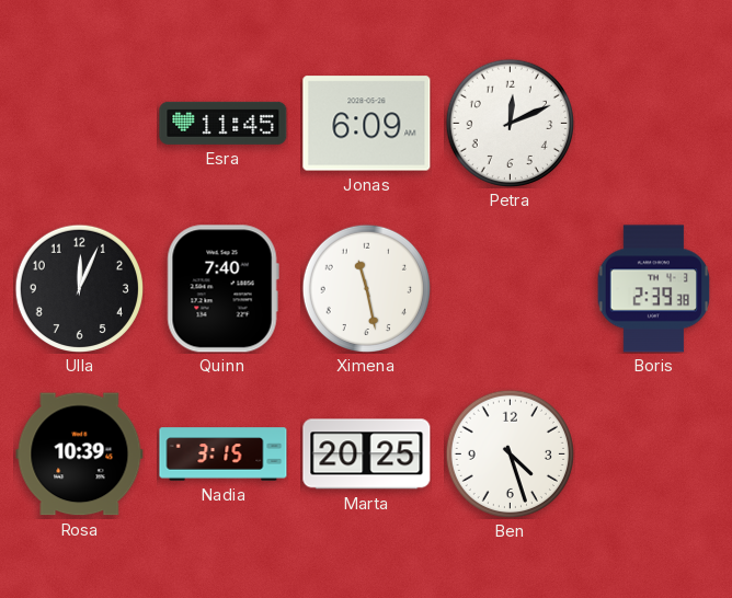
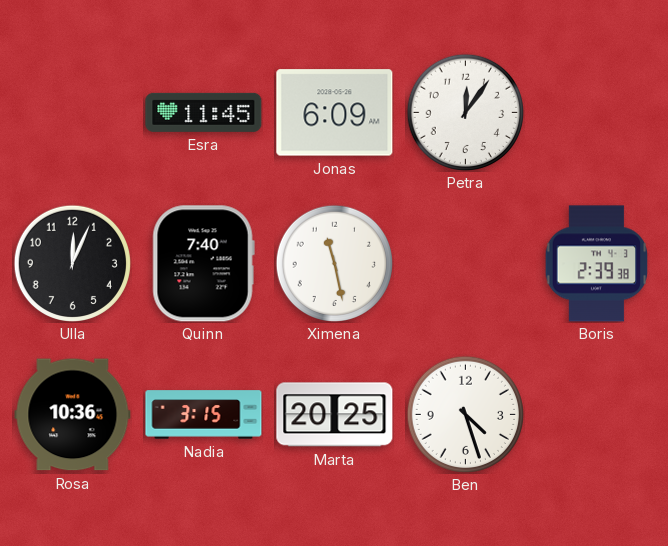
Petra: 12:11 -> 12:06
Rosa: 10:39 -> 10:36
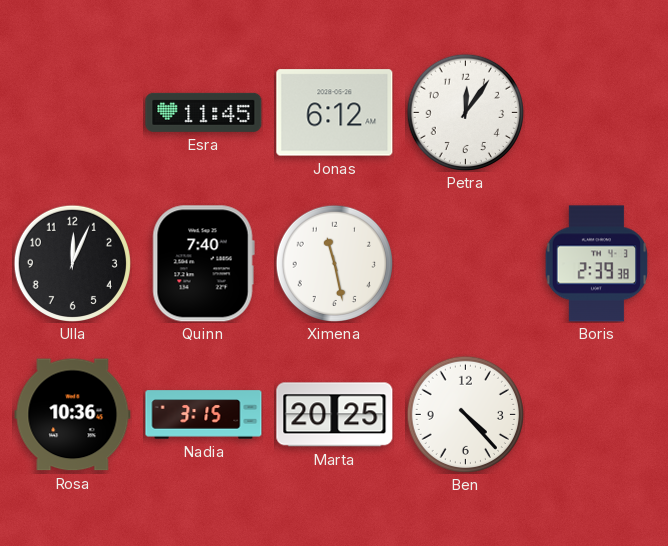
Jonas: 6:09 -> 6:12
Ben: 4:27 -> 4:23
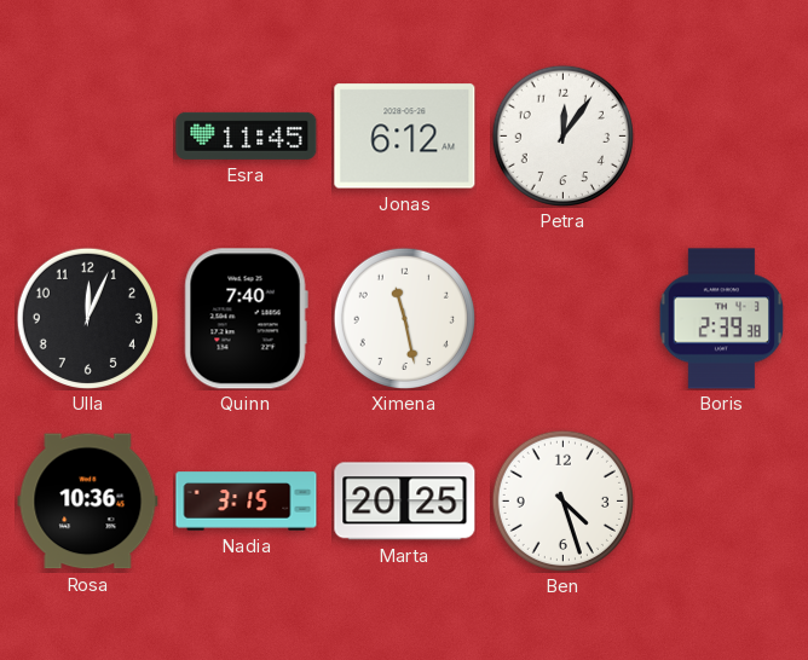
Ben: 4:23 -> 4:27
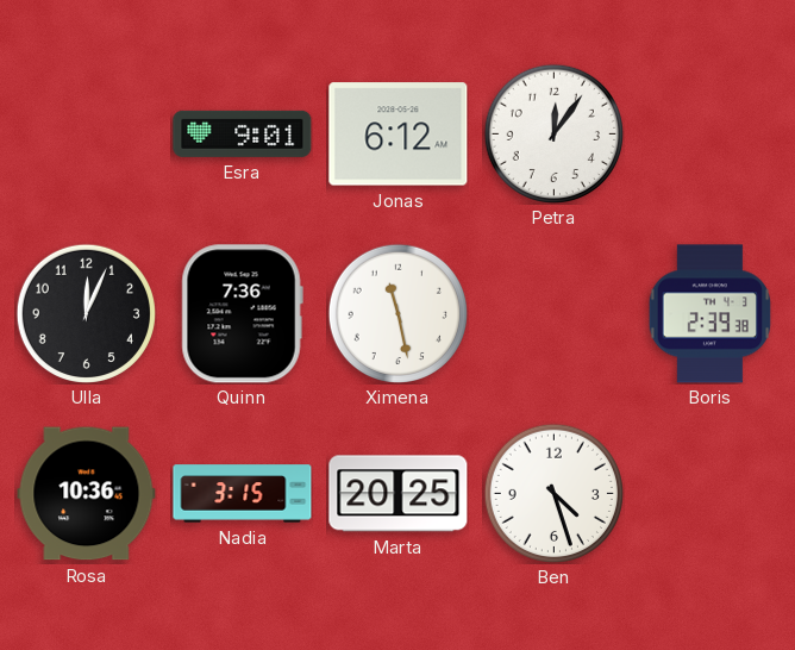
Esra: 11:45 -> 9:01
Quinn: 7:40 -> 7:36
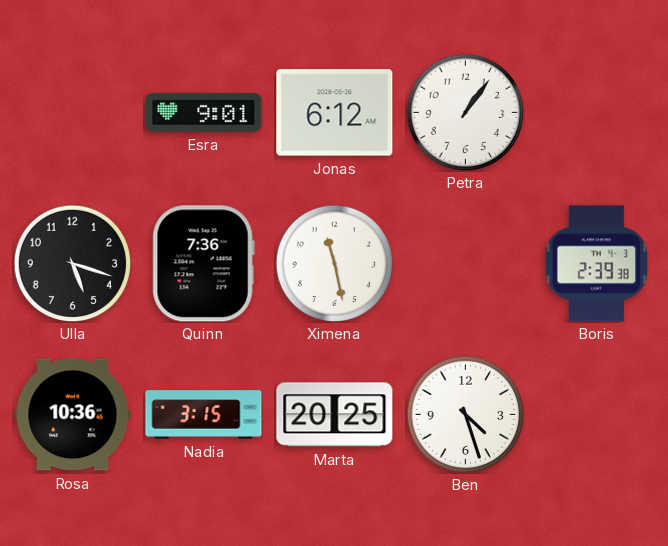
Petra: 12:06 -> 1:06
Ulla: 12:04 -> 5:18
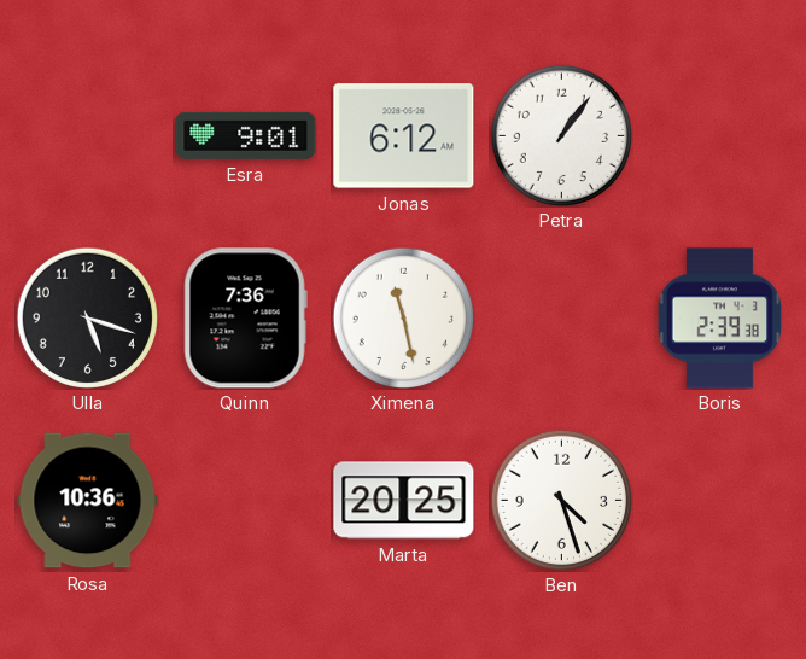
Nadia: 3:15 -> none
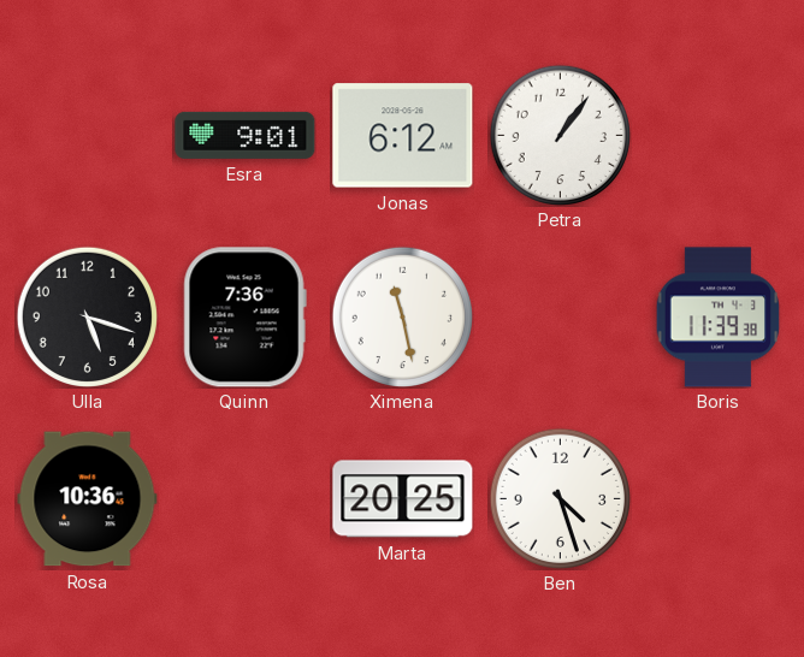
Boris: 2:39 -> 11:39
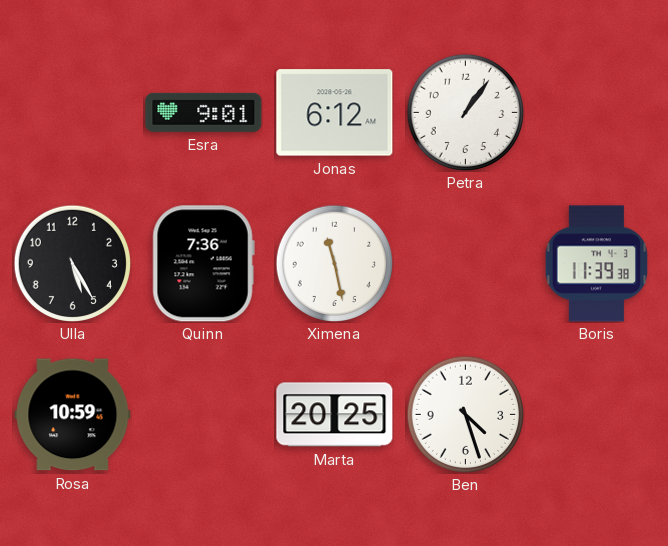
Ulla: 5:18 -> 5:25
Rosa: 10:36 -> 10:59
